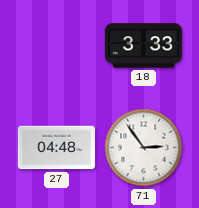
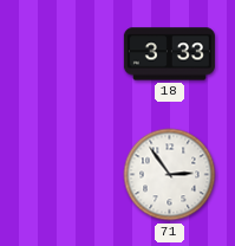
27: 04:48 -> none
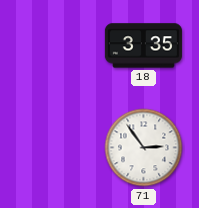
18: 3:33 -> 3:35
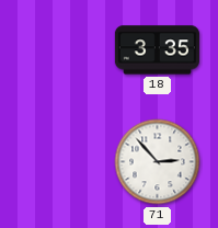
71: 2:54 -> 2:53
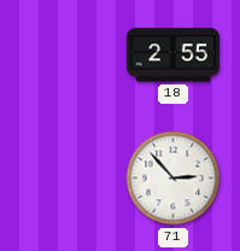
18: 3:35 -> 2:55
